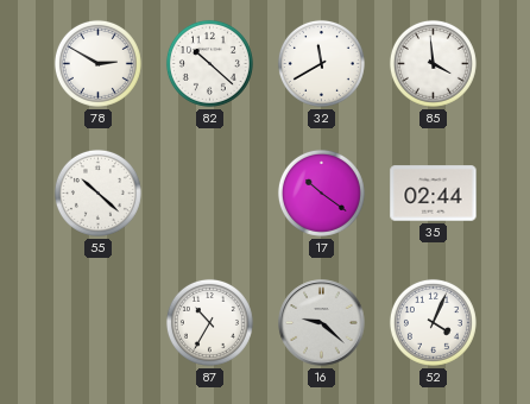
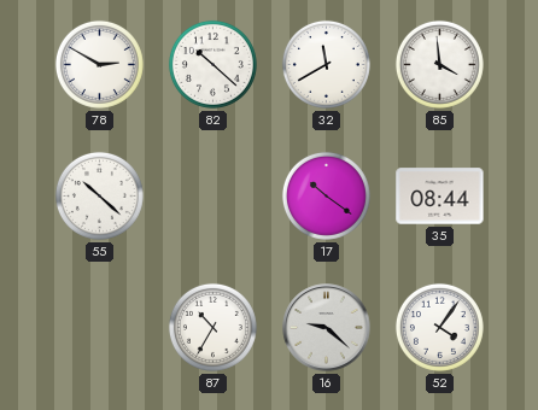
35: 02:44 -> 08:44
52: 4:04 -> 4:06
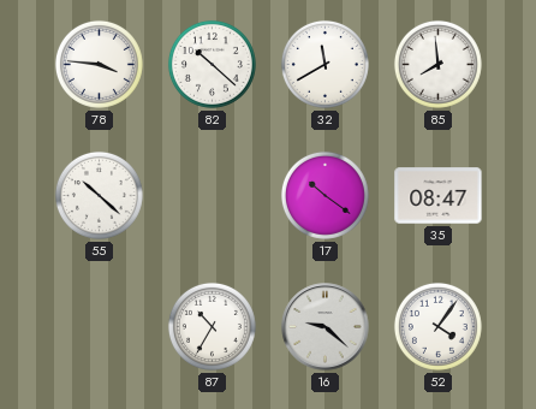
78: 2:50 -> 3:46
85: 3:59 -> 7:59
35: 08:44 -> 08:47
